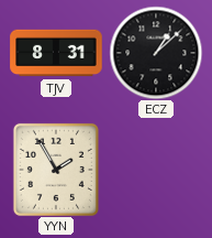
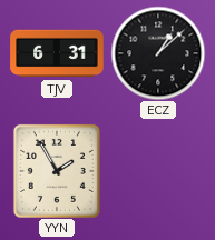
TJV: 8:31 -> 6:31
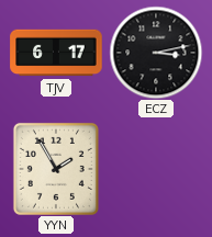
TJV: 6:31 -> 6:17
ECZ: 1:08 -> 3:13
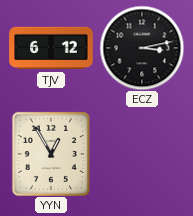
TJV: 6:17 -> 6:12
YYN: 1:55 -> 12:55
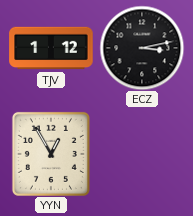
TJV: 6:12 -> 1:12
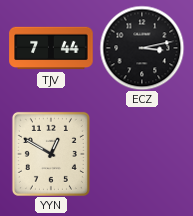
TJV: 1:12 -> 7:44
YYN: 12:55 -> 12:50
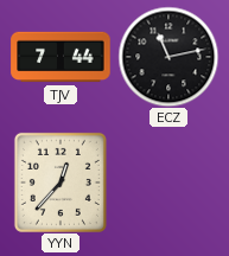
ECZ: 3:13 -> 11:13
YYN: 12:50 -> 12:37
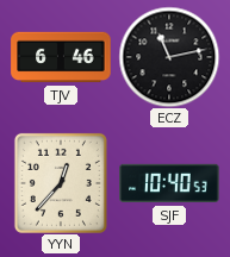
TJV: 7:44 -> 6:46
SJF: none -> 10:40
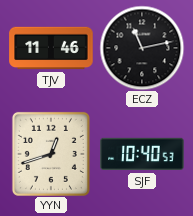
TJV: 6:46 -> 11:46
YYN: 12:37 -> 12:42
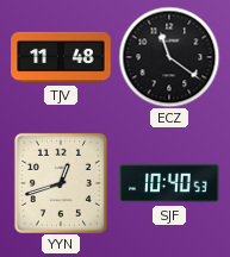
TJV: 11:46 -> 11:48
ECZ: 11:13 -> 11:21
